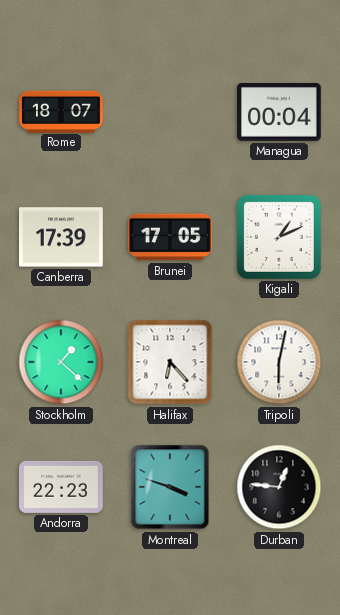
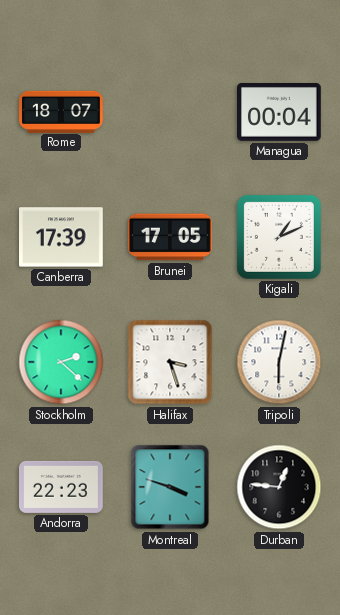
Stockholm: 1:22 -> 2:22
Halifax: 6:23 -> 3:27
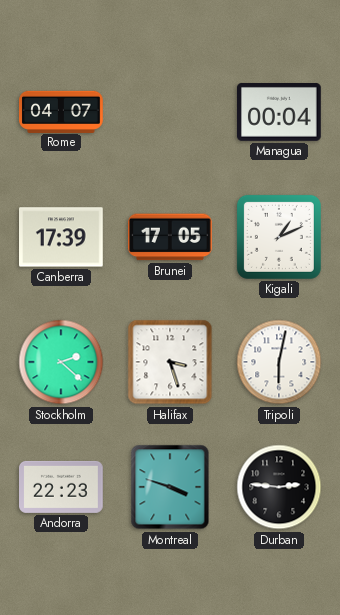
Rome: 18:07 -> 04:07
Durban: 12:46 -> 2:46
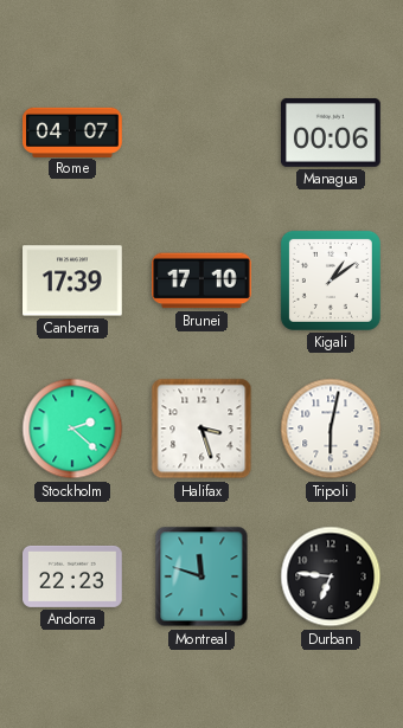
Managua: 00:04 -> 00:06
Brunei: 17:05 -> 17:10
Kigali: 1:11 -> 1:09
Montreal: 3:48 -> 11:48
Durban: 2:46 -> 6:46
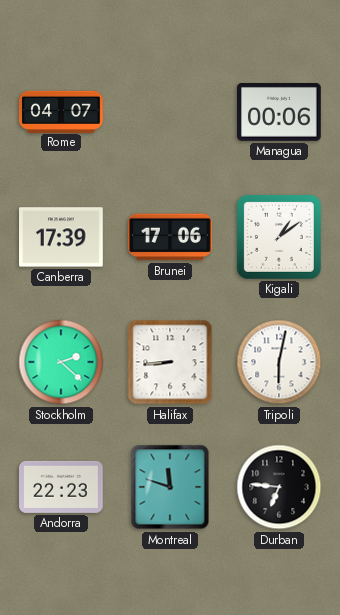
Brunei: 17:10 -> 17:06
Halifax: 3:27 -> 8:44
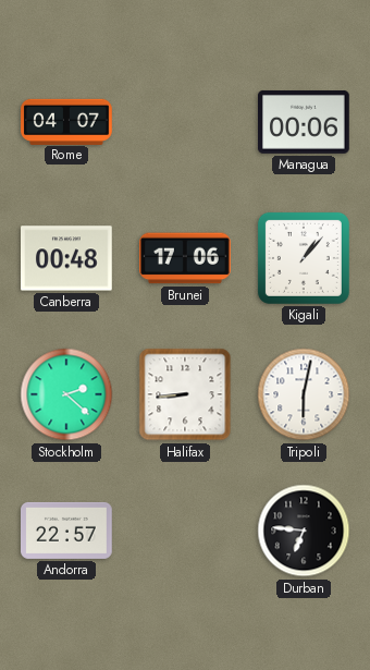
Canberra: 17:39 -> 00:48
Kigali: 1:09 -> 1:07
Andorra: 22:23 -> 22:57
Montreal: 11:48 -> none
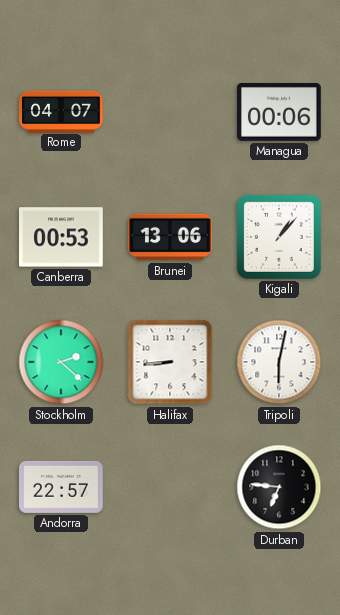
Canberra: 00:48 -> 00:53
Brunei: 17:06 -> 13:06
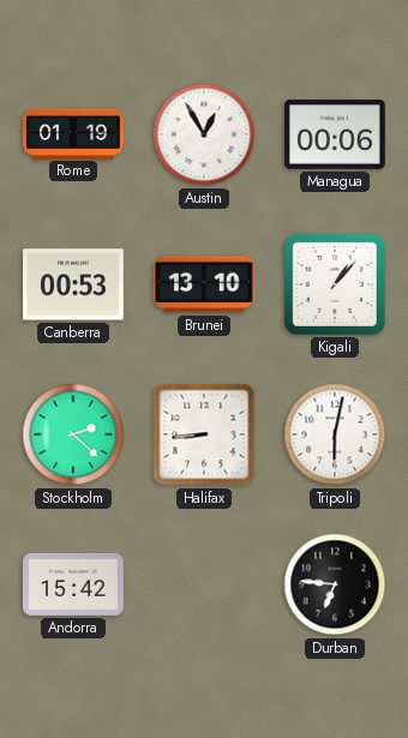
Rome: 04:07 -> 01:19
Austin: none -> 12:55
Brunei: 13:06 -> 13:10
Andorra: 22:57 -> 15:42
